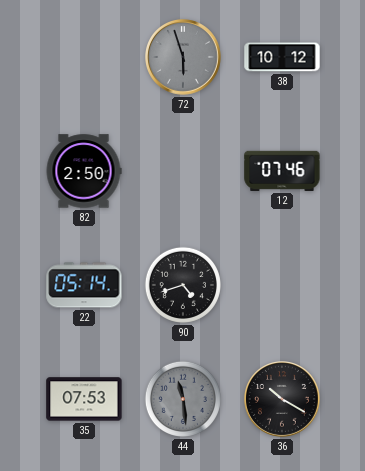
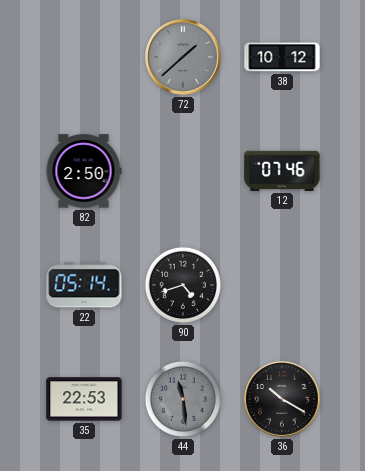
72: 5:57 -> 1:38
35: 07:53 -> 22:53
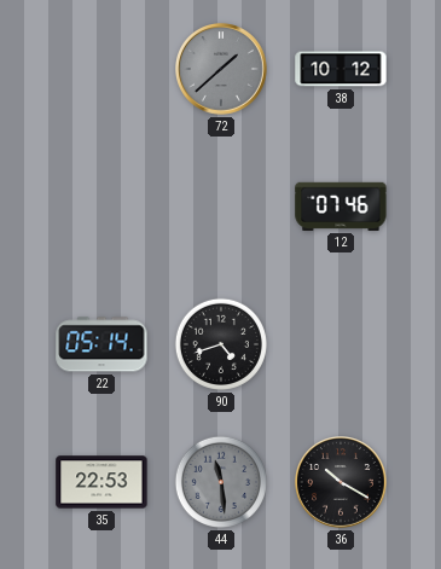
82: 2:50 -> none
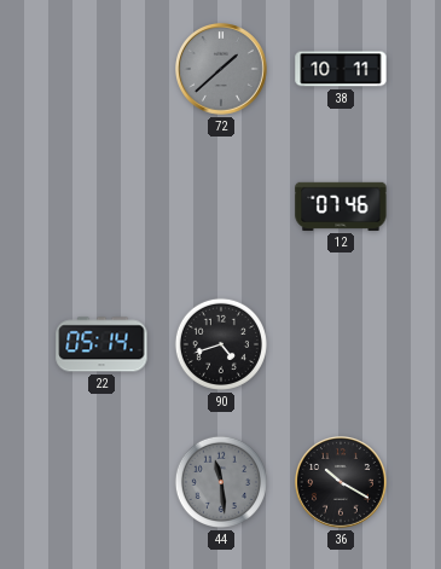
38: 10:12 -> 10:11
35: 22:53 -> none
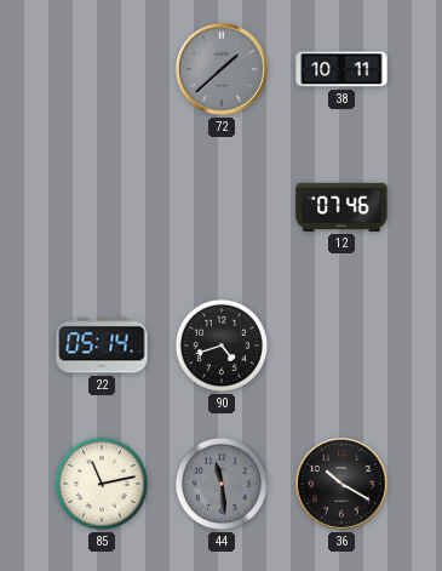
85: none -> 11:13
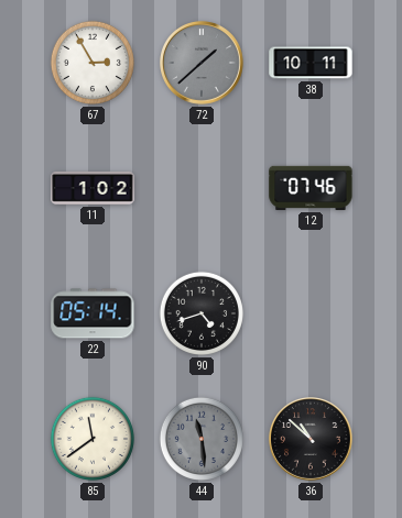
67: none -> 2:55
11: none -> 1:02
85: 11:13 -> 11:39
36: 10:20 -> 10:52
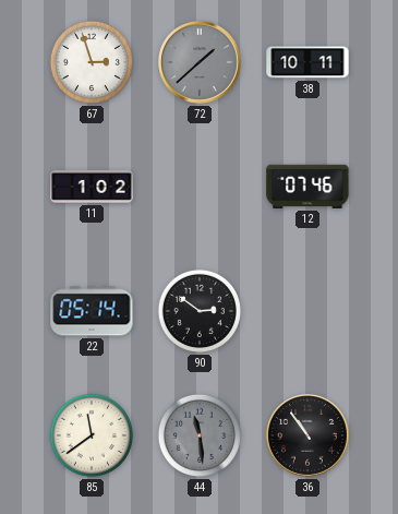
67: 2:55 -> 2:57
90: 4:42 -> 2:51
36: 10:52 -> 10:54
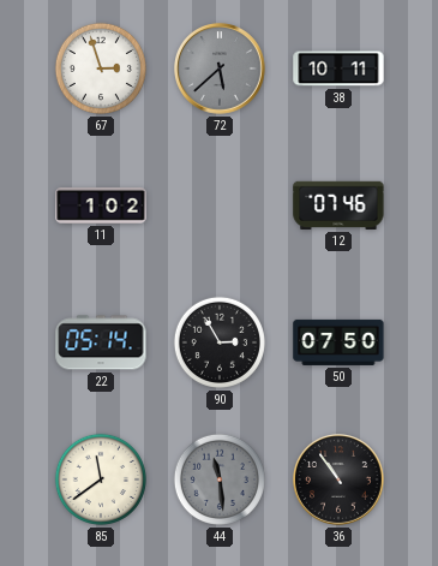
72: 1:38 -> 5:38
90: 2:51 -> 2:55
50: none -> 07:50
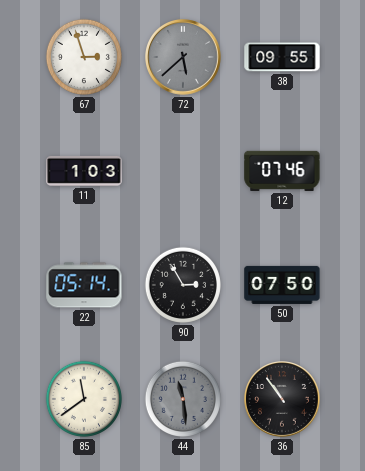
38: 10:11 -> 09:55
11: 1:02 -> 1:03
